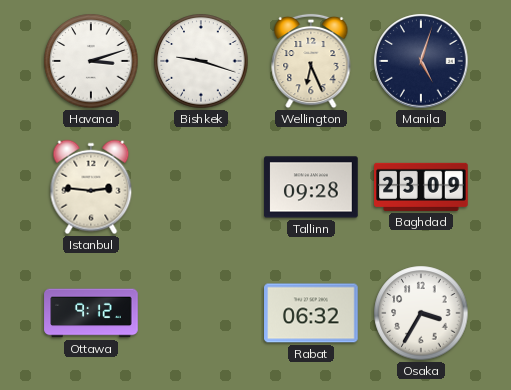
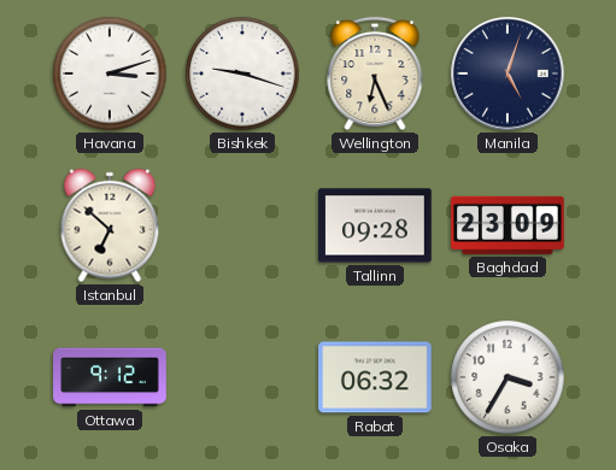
Istanbul: 2:46 -> 6:52
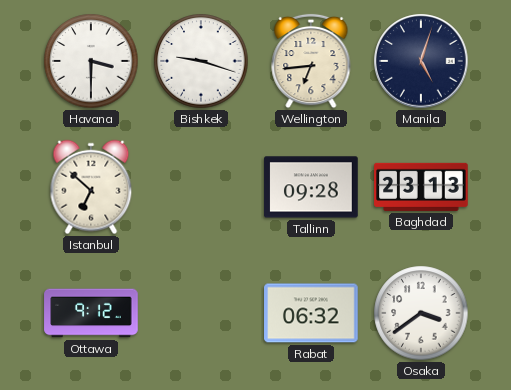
Havana: 3:12 -> 3:30
Wellington: 6:26 -> 6:44
Baghdad: 23:09 -> 23:13
Osaka: 3:35 -> 3:39
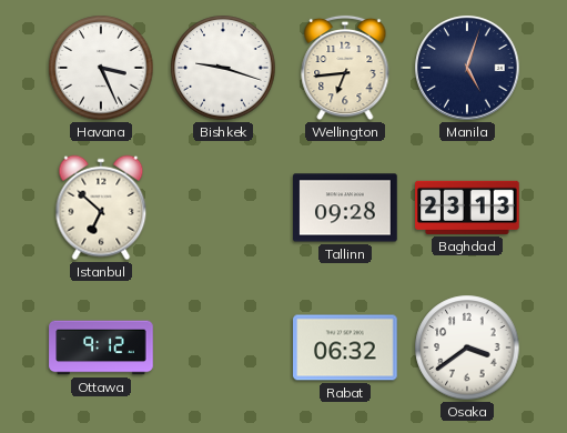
Havana: 3:30 -> 3:26
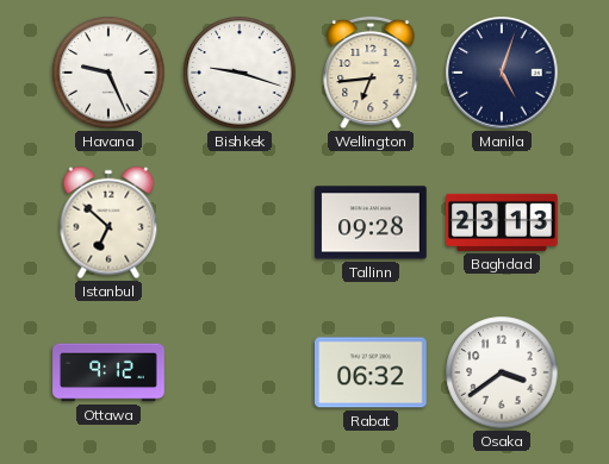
Havana: 3:26 -> 9:26
